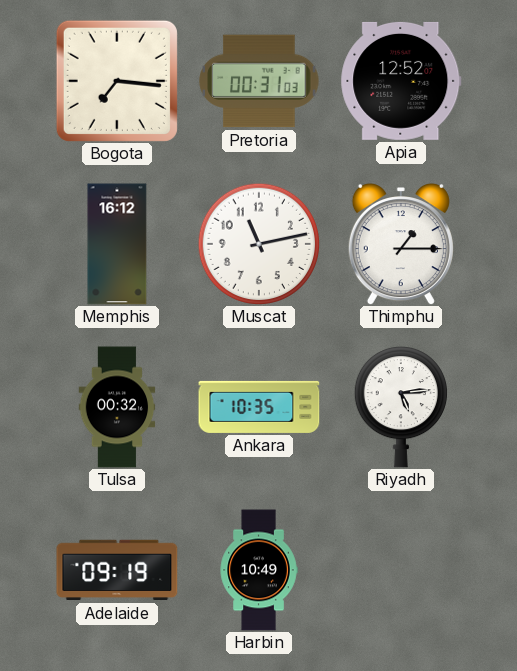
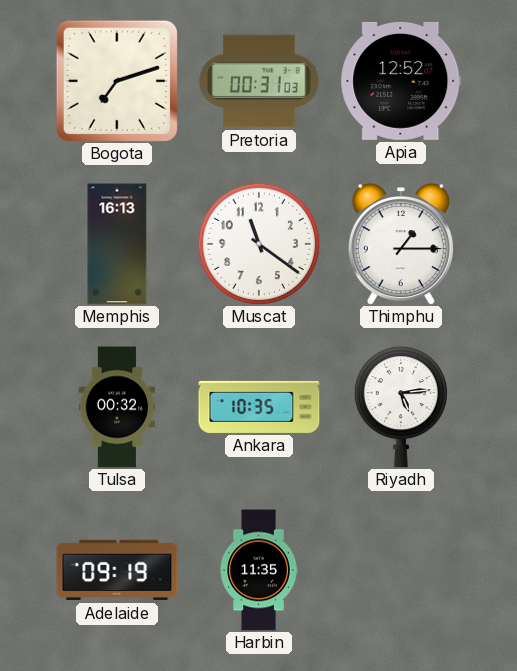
Bogota: 7:16 -> 7:12
Memphis: 16:12 -> 16:13
Muscat: 11:13 -> 11:21
Harbin: 10:49 -> 11:35
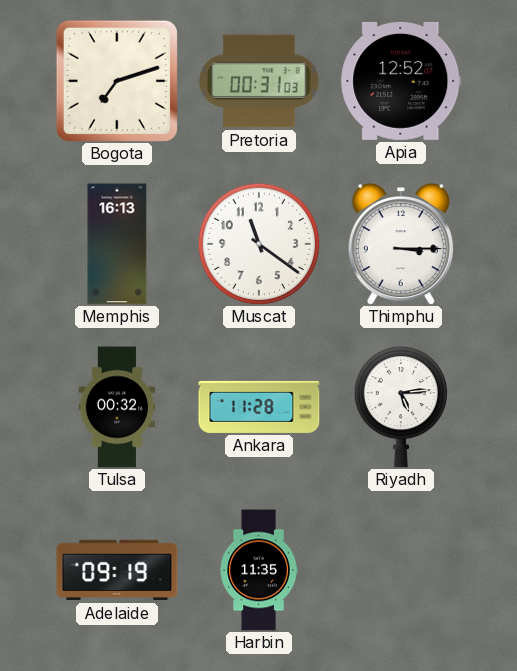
Thimphu: 1:15 -> 3:15
Ankara: 10:35 -> 11:28
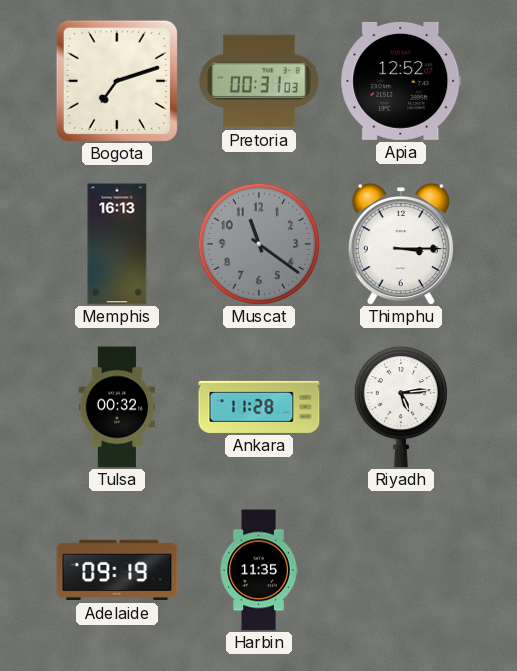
Muscat dial: white -> grey
